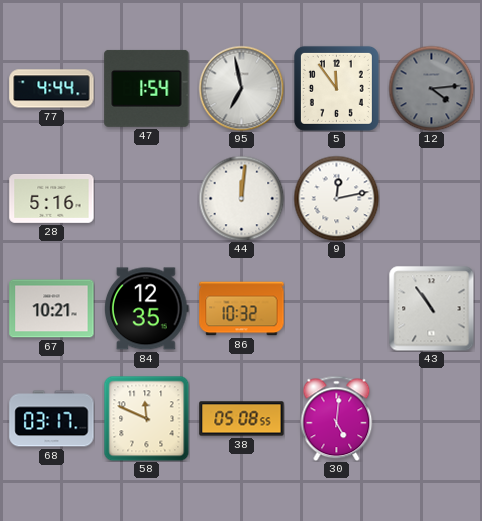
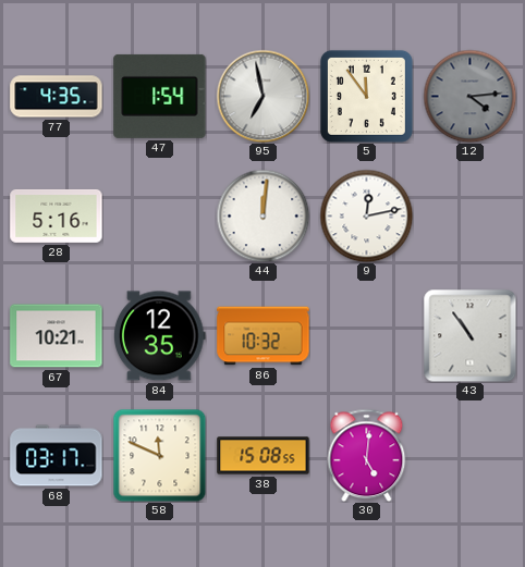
77: 4:44 -> 4:35
38: 05:08 -> 15:08
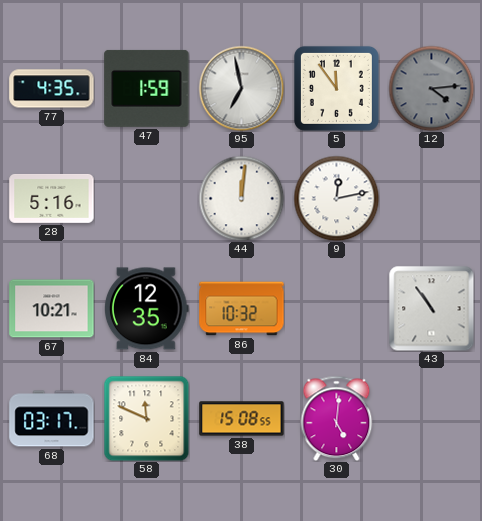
47: 1:54 -> 1:59
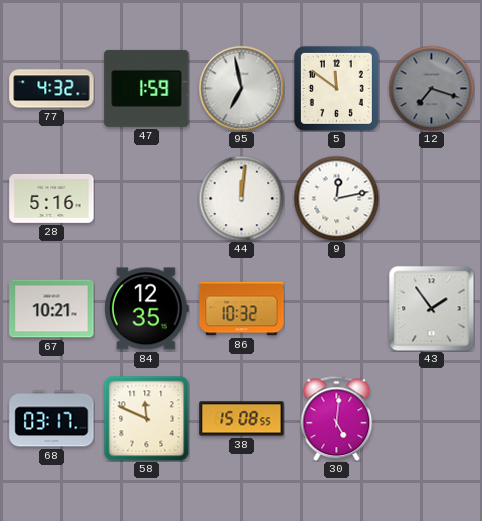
77: 4:35 -> 4:32
5: 11:54 -> 11:51
12: 4:14 -> 7:18
43: 10:54 -> 1:54
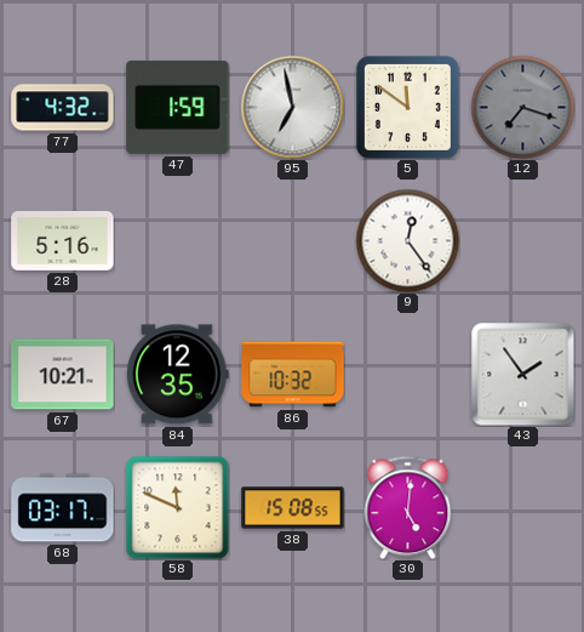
44: 12:01 -> none
9: 12:13 -> 12:24
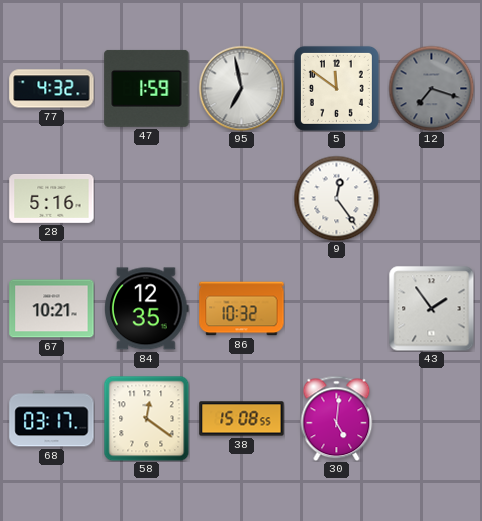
58: 11:49 -> 12:21
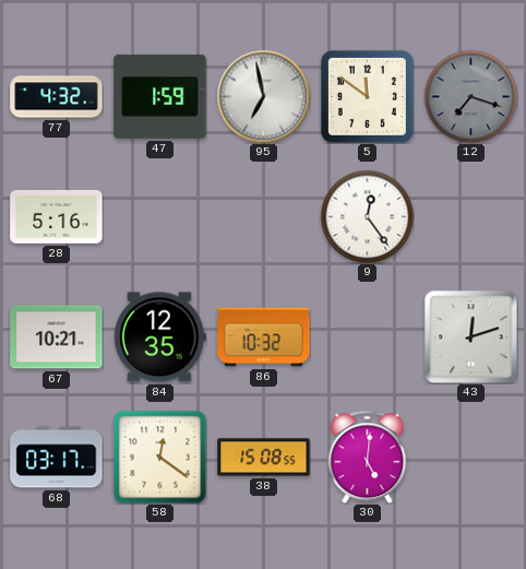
43: 1:54 -> 12:12
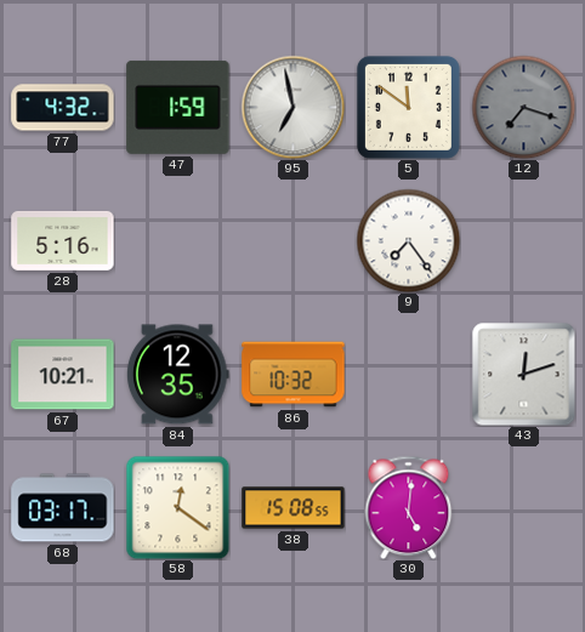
9: 12:24 -> 7:24
